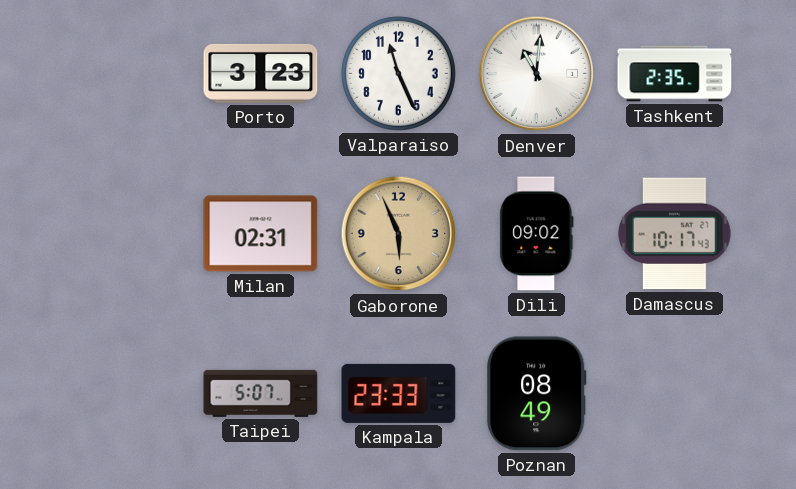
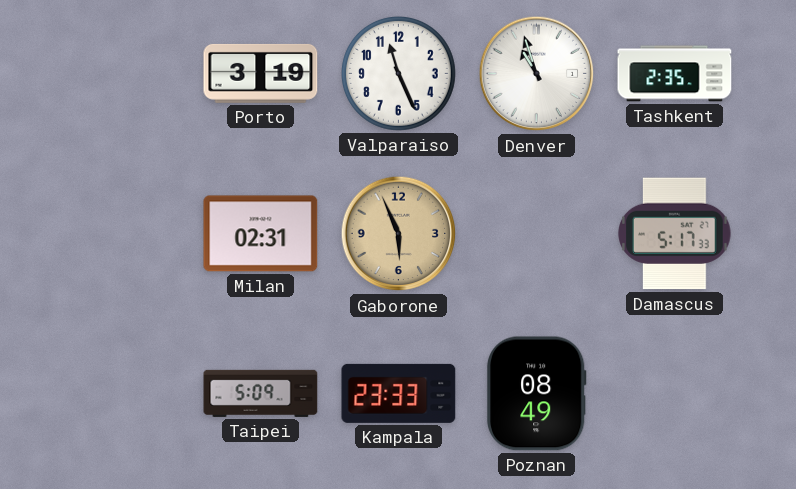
Porto: 3:23 -> 3:19
Denver: 11:01 -> 10:57
Dili: 09:02 -> none
Damascus: 10:17 -> 5:17
Taipei: 5:07 -> 5:09
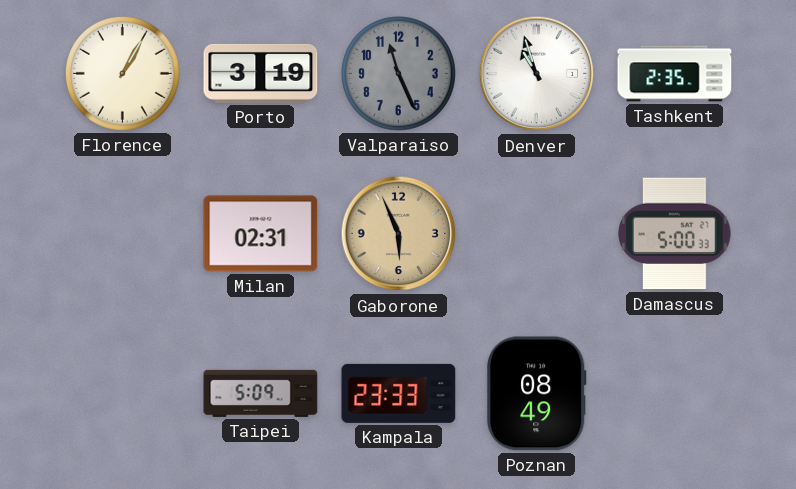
Florence: none -> 1:05
Valparaiso dial: white -> grey
Damascus: 5:17 -> 5:00
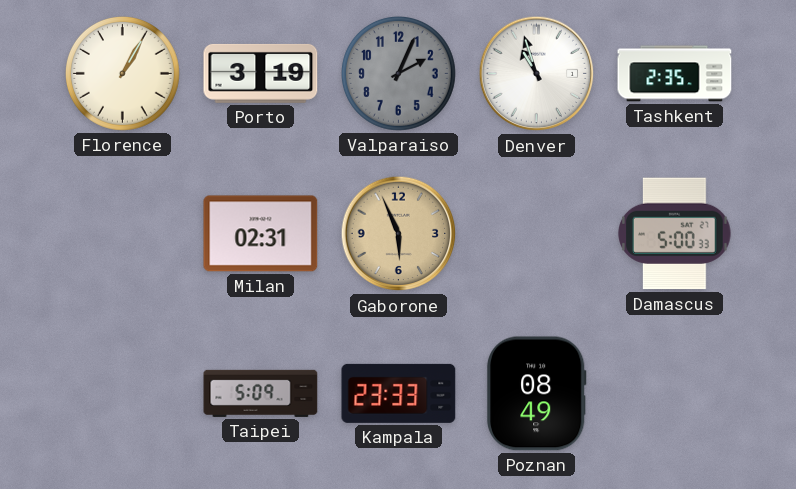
Valparaiso: 11:26 -> 2:04
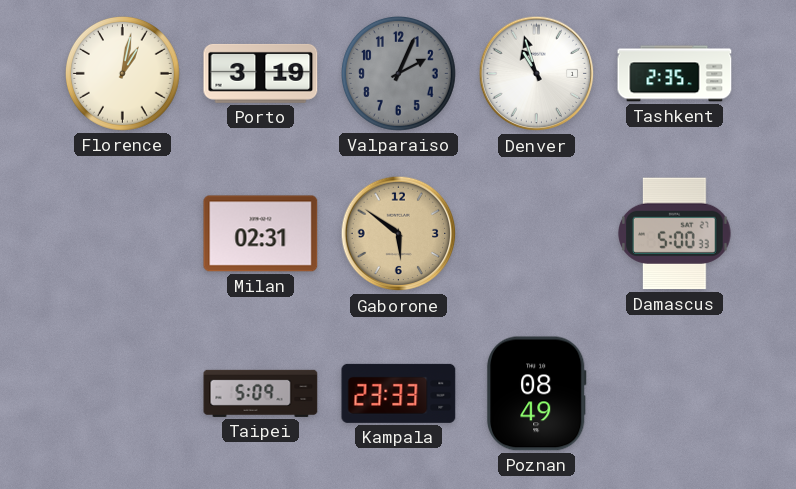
Florence: 1:05 -> 1:02
Gaborone: 5:56 -> 5:51
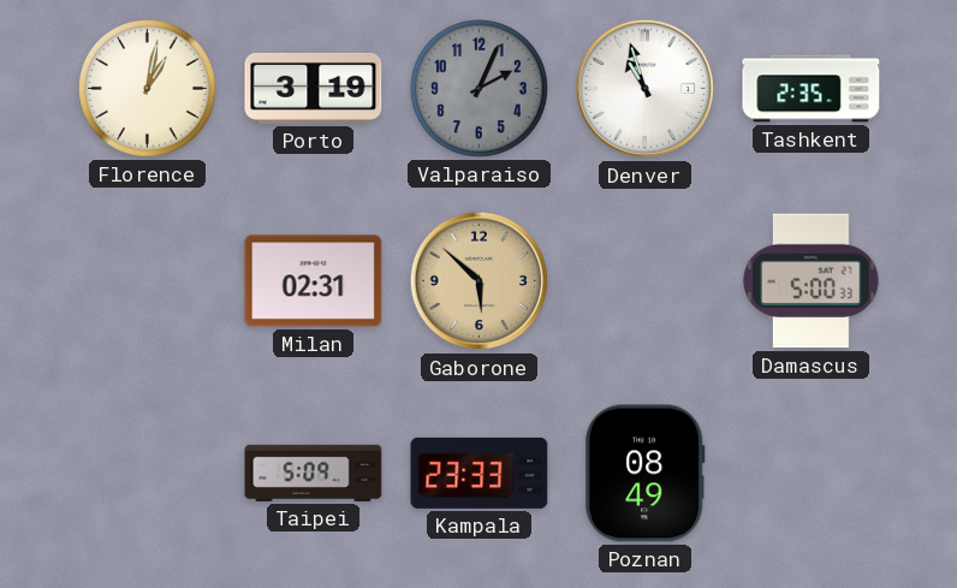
Gaborone: 5:51 -> 5:52
